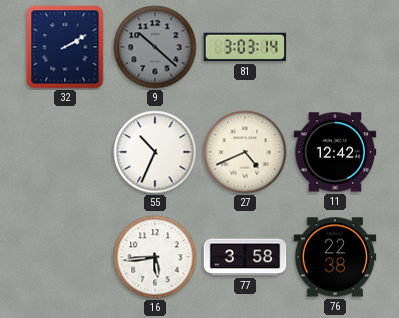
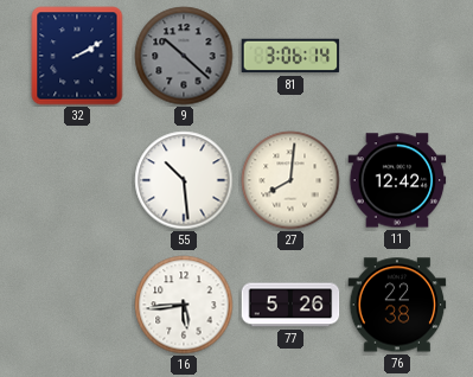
81: 3:03 -> 3:06
55: 10:34 -> 10:29
27: 4:41 -> 8:01
77: 3:58 -> 5:26
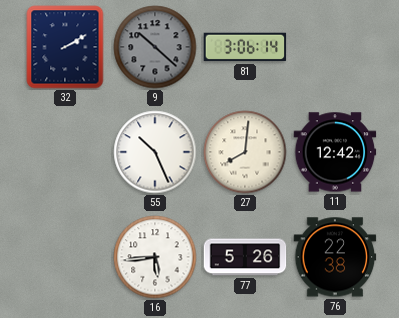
55: 10:29 -> 10:26
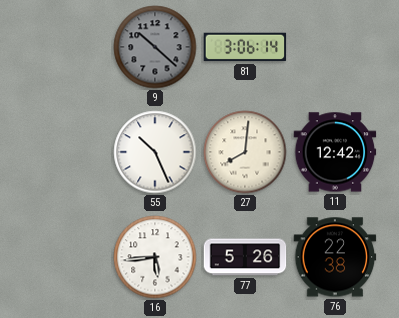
32: 2:10 -> none
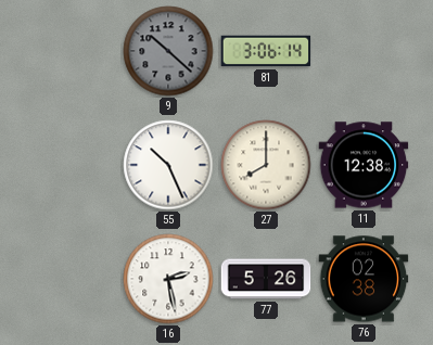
27: 8:01 -> 8:00
11: 12:42 -> 12:38
16: 5:44 -> 2:28
76: 22:38 -> 02:38
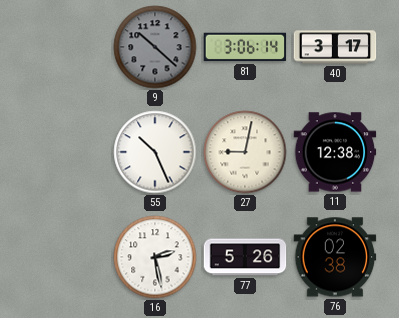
40: none -> 3:17
27: 8:00 -> 9:02
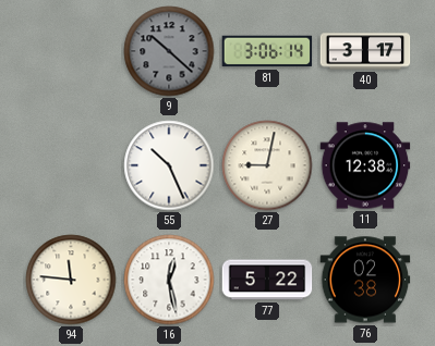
94: none -> 11:46
16: 2:28 -> 12:28
77: 5:26 -> 5:22
